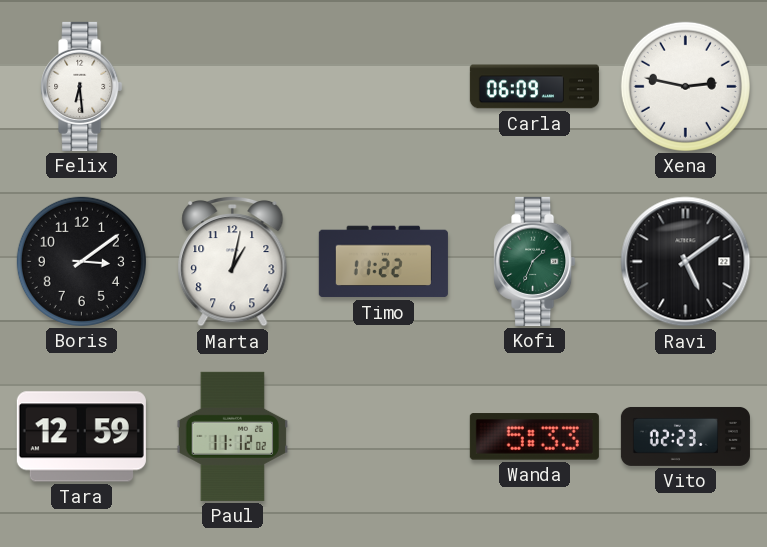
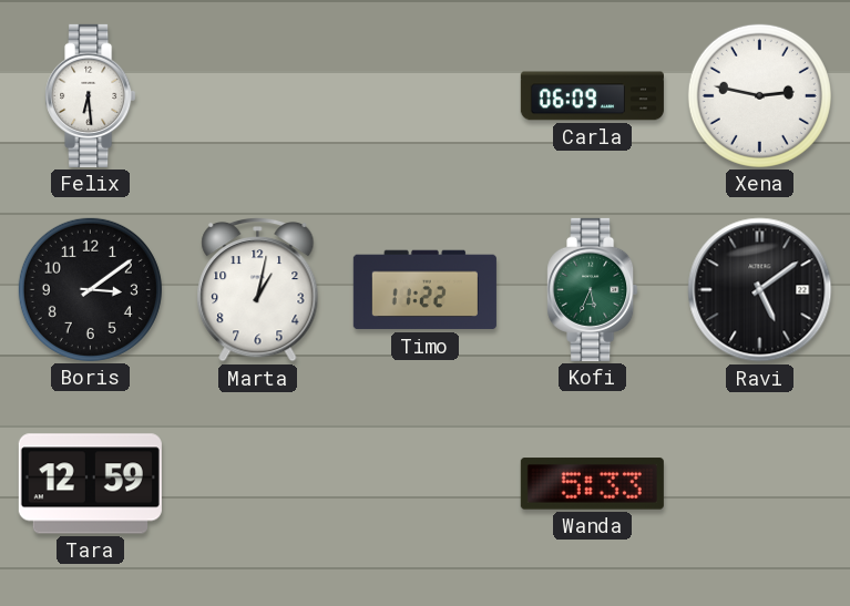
Kofi: 1:34 -> 5:34
Paul: 11:12 -> none
Vito: 02:23 -> none
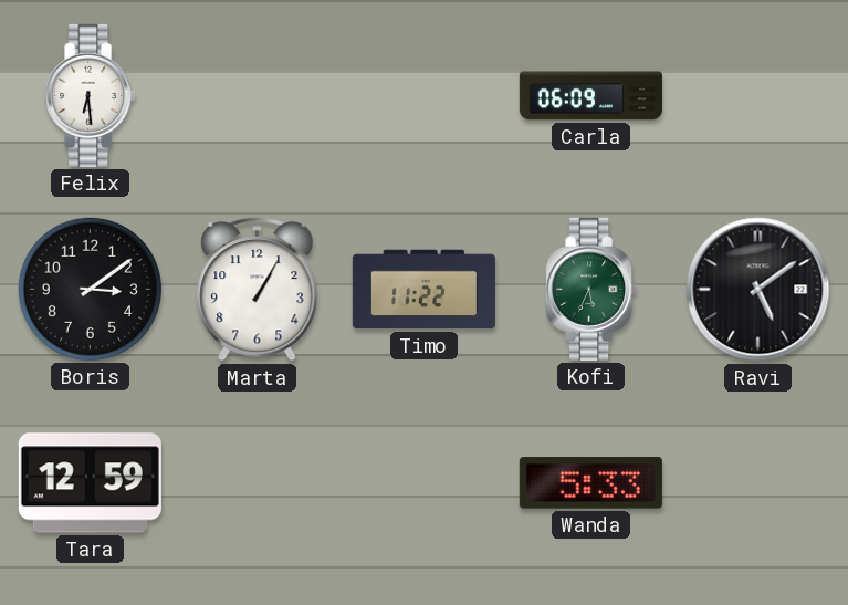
Xena: 2:47 -> none
Marta: 1:02 -> 1:05
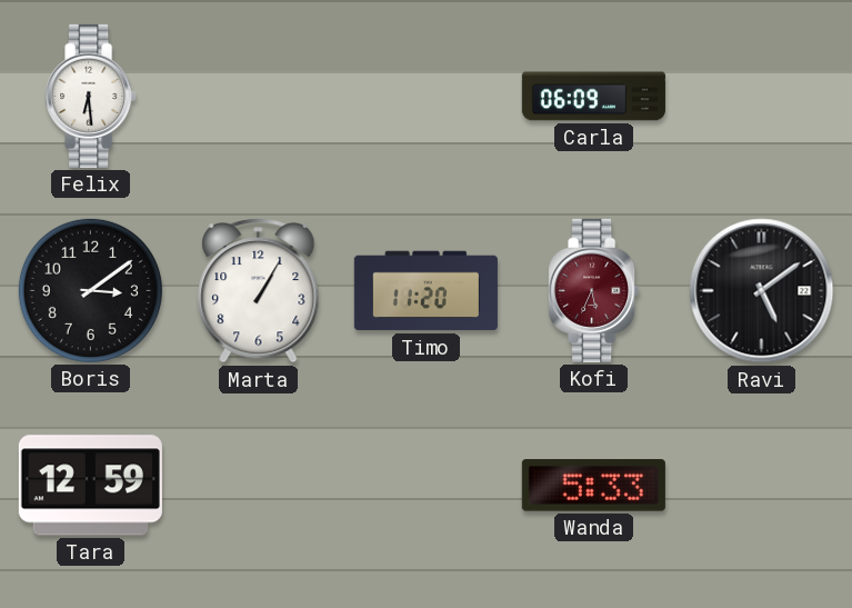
Timo: 11:22 -> 11:20
Kofi dial: green -> burgundy
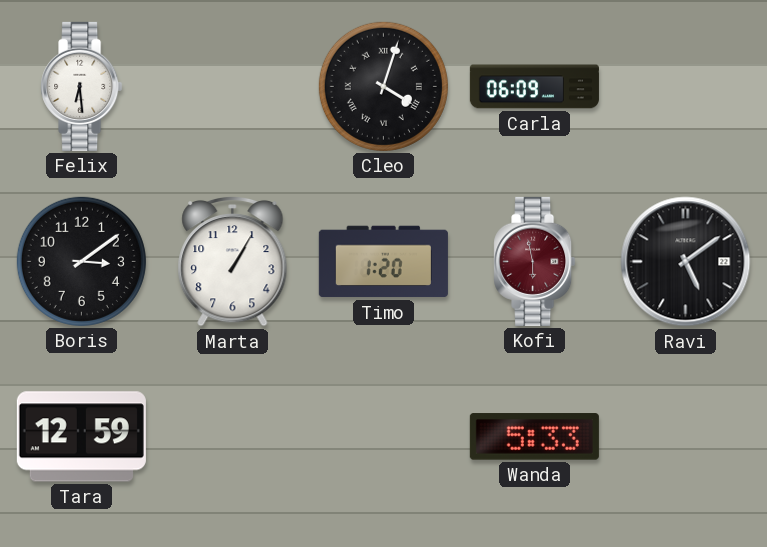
Cleo: none -> 4:03
Timo: 11:20 -> 1:20
Kofi: 5:34 -> 5:58
